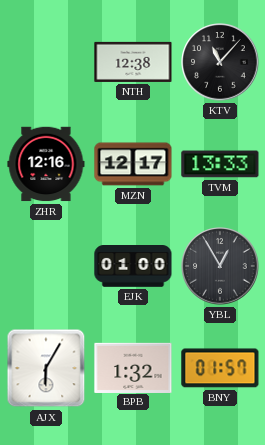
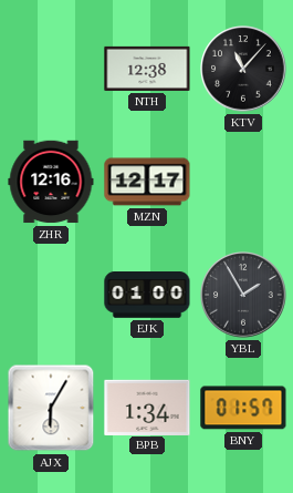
TVM: 13:33 -> none
YBL: 12:55 -> 1:55
BPB: 1:32 -> 1:34
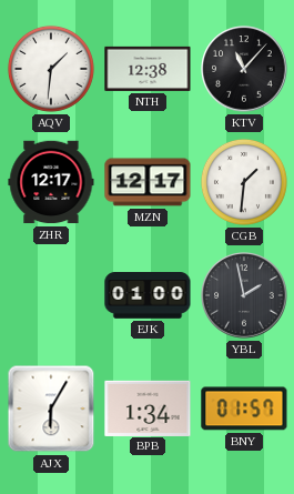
AQV: none -> 1:31
ZHR: 12:16 -> 12:17
CGB: none -> 1:31
YBL: 1:55 -> 1:58
